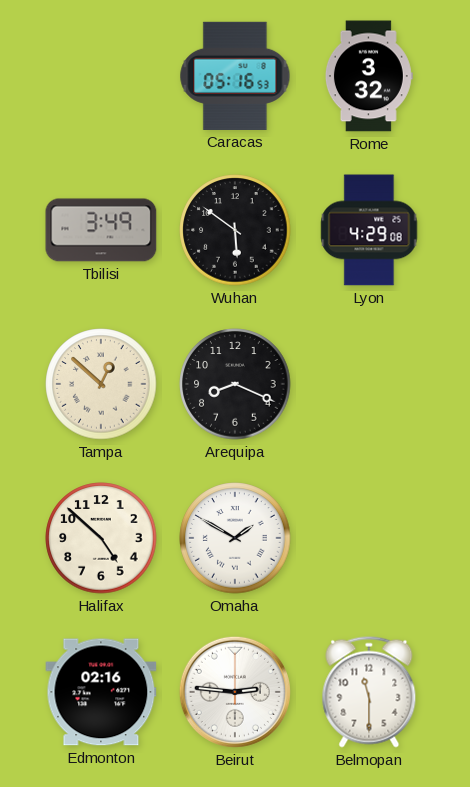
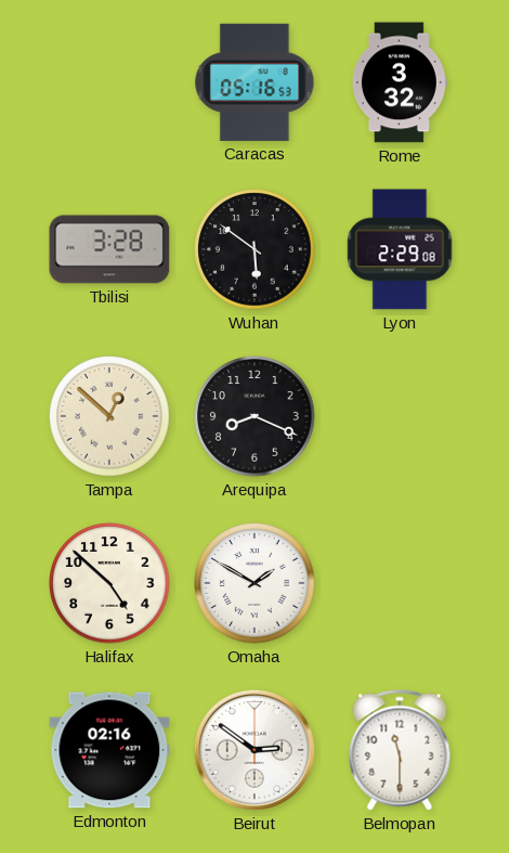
Tbilisi: 3:49 -> 3:28
Lyon: 4:29 -> 2:29
Beirut: 2:46 -> 2:51
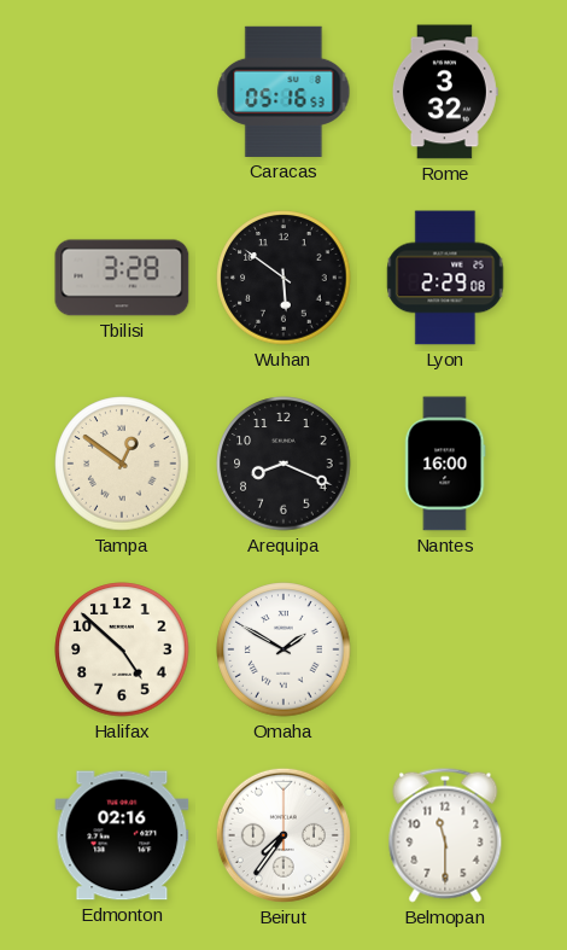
Tampa: 12:52 -> 12:51
Nantes: none -> 16:00
Beirut: 2:51 -> 7:36
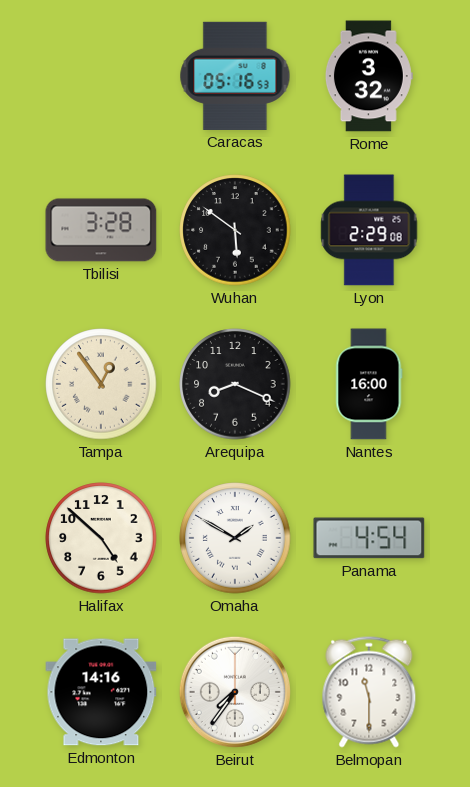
Tampa: 12:51 -> 12:54
Panama: none -> 4:54
Edmonton: 02:16 -> 14:16
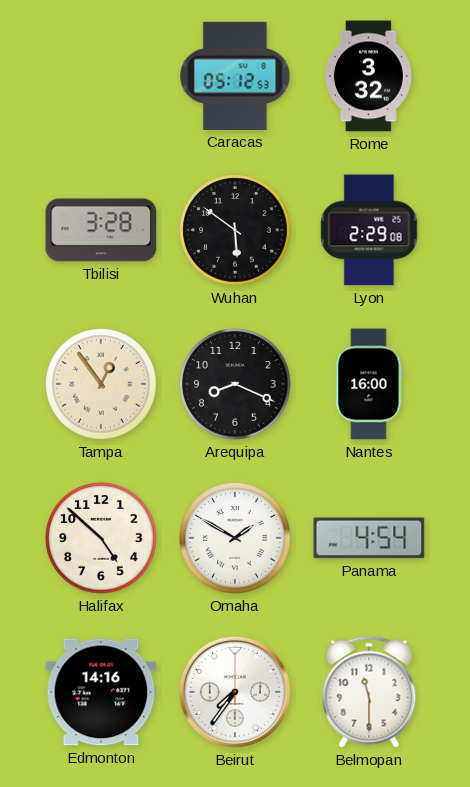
Caracas: 05:16 -> 05:12
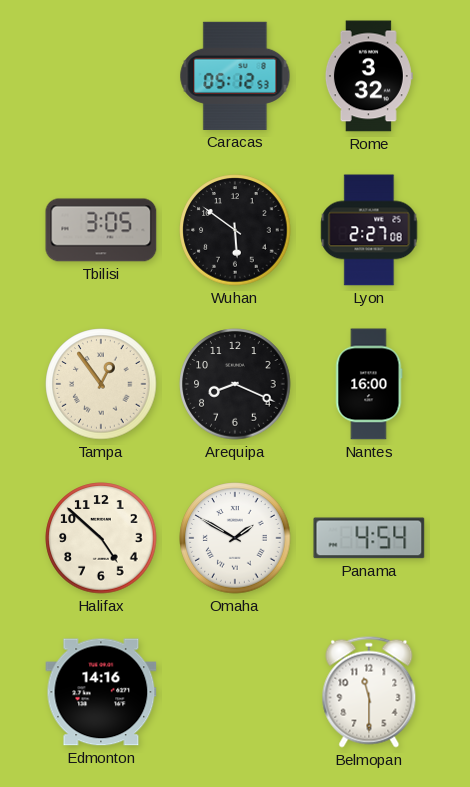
Tbilisi: 3:28 -> 3:05
Lyon: 2:29 -> 2:27
Beirut: 7:36 -> none
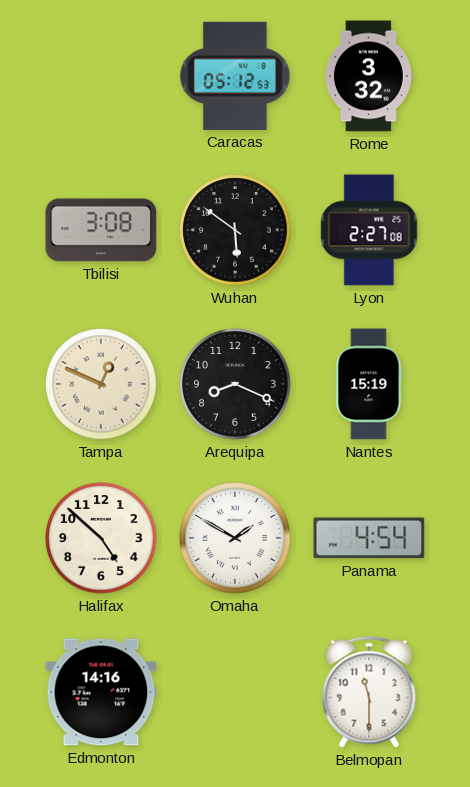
Tbilisi: 3:05 -> 3:08
Tampa: 12:54 -> 12:49
Nantes: 16:00 -> 15:19
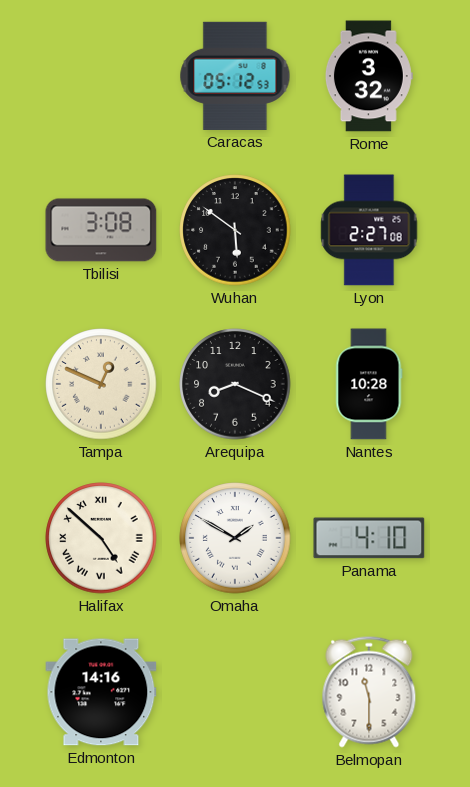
Nantes: 15:19 -> 10:28
Halifax numerals: Arabic -> Roman
Panama: 4:54 -> 4:10
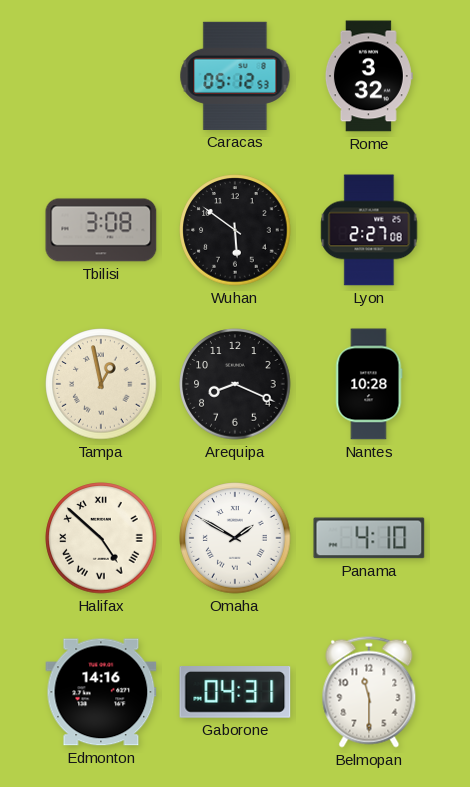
Tampa: 12:49 -> 12:58
Gaborone: none -> 04:31
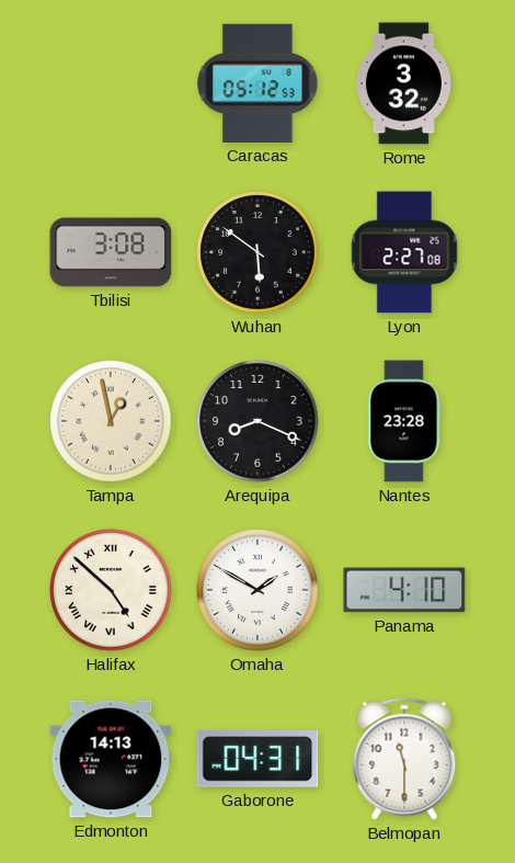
Nantes: 10:28 -> 23:28
Edmonton: 14:16 -> 14:13
